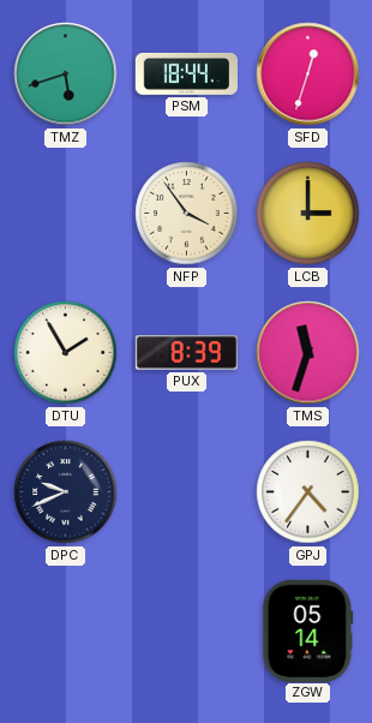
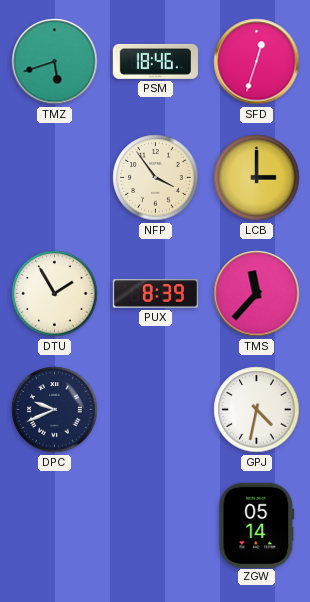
PSM: 18:44 -> 18:46
TMS: 11:33 -> 11:37
GPJ: 4:36 -> 4:32
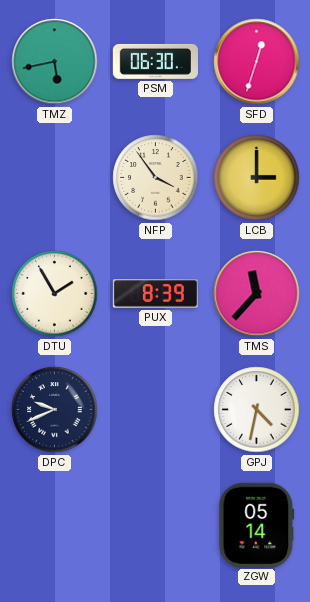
TMZ: 5:42 -> 5:43
PSM: 18:46 -> 06:30
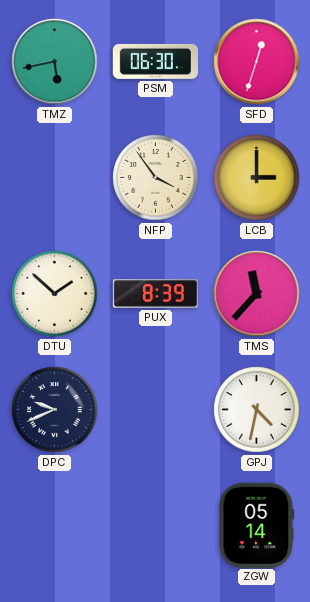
DTU: 1:55 -> 1:52
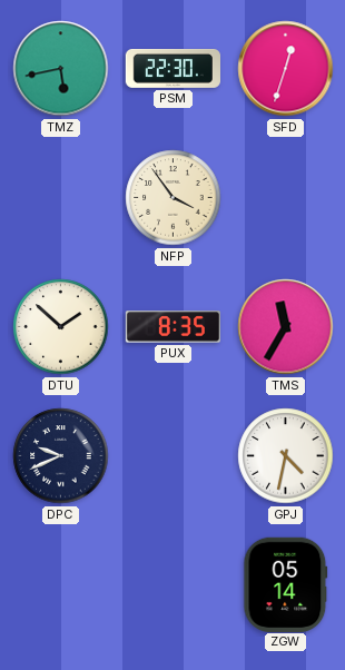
PSM: 06:30 -> 22:30
LCB: 3:00 -> none
PUX: 8:39 -> 8:35
TMS: 11:37 -> 11:35
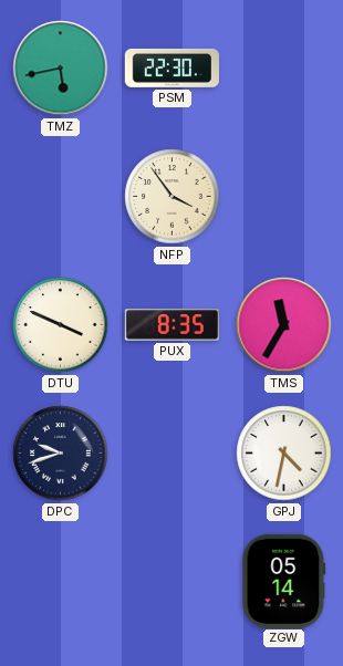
SFD: 12:33 -> none
DTU: 1:52 -> 3:49
DPC: 9:41 -> 9:42
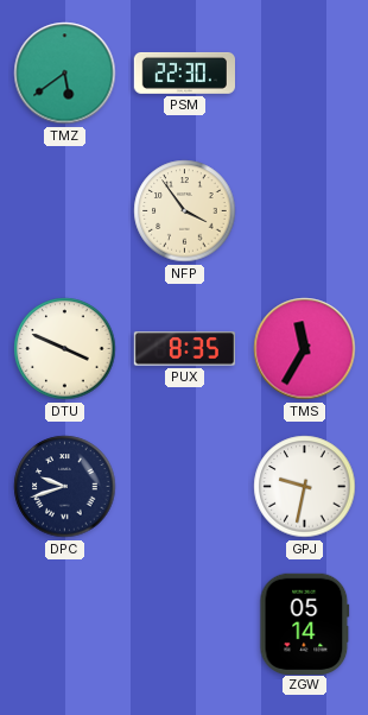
TMZ: 5:43 -> 5:39
GPJ: 4:32 -> 9:32
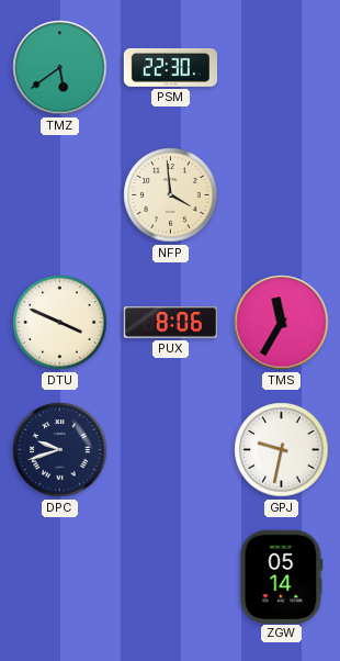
NFP: 3:54 -> 3:59
PUX: 8:35 -> 8:06
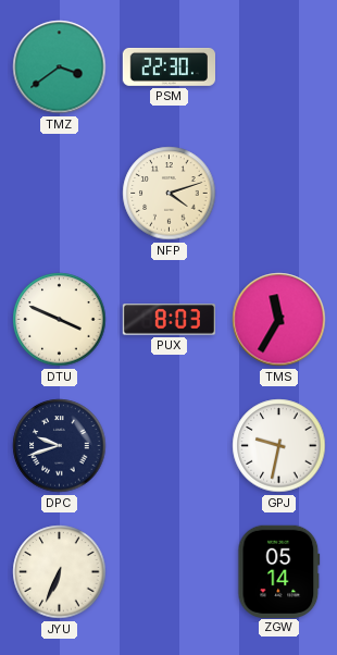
TMZ: 5:39 -> 3:39
NFP: 3:59 -> 4:12
PUX: 8:06 -> 8:03
JYU: none -> 6:34
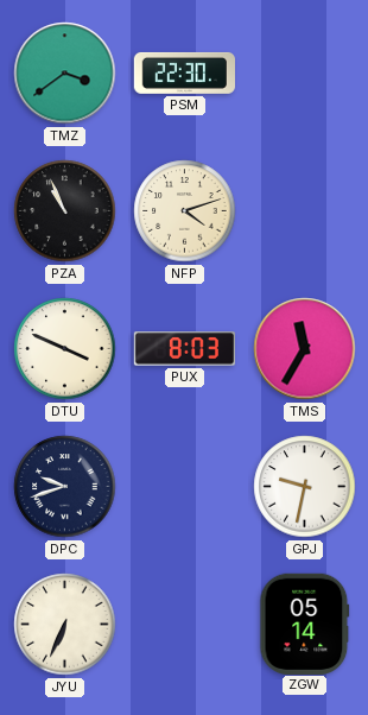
PZA: none -> 10:56
